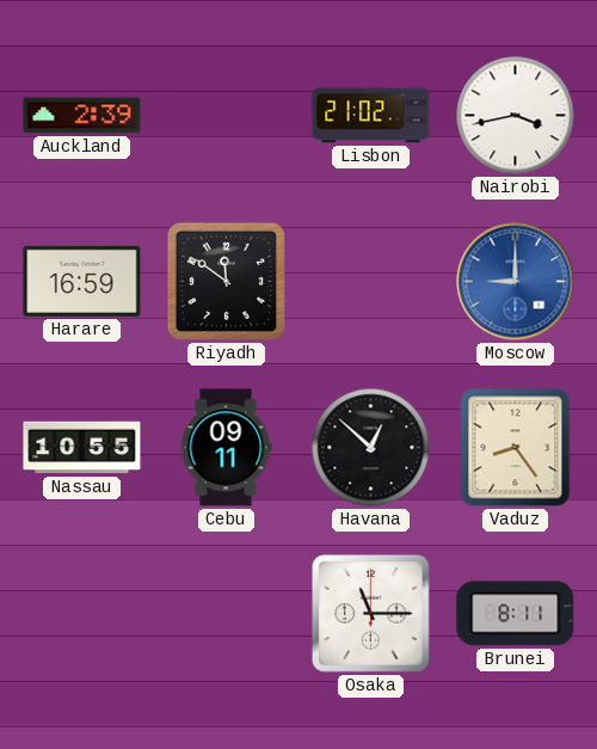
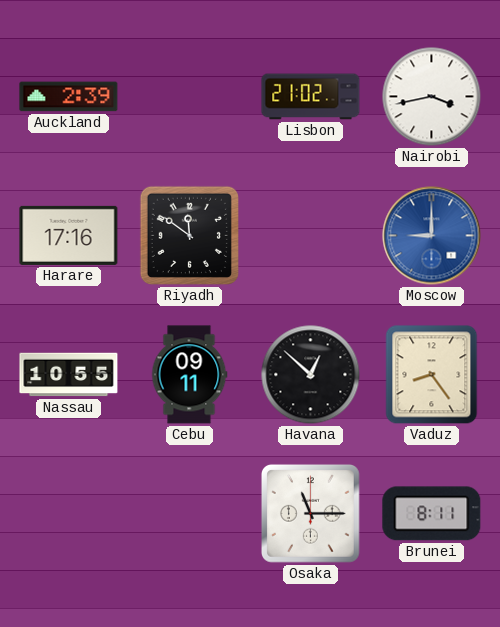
Harare: 16:59 -> 17:16
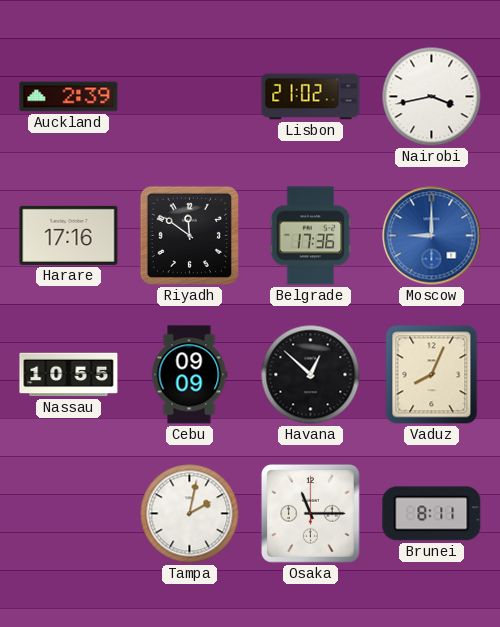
Belgrade: none -> 17:36
Cebu: 09:11 -> 09:09
Vaduz: 8:24 -> 8:04
Tampa: none -> 2:02
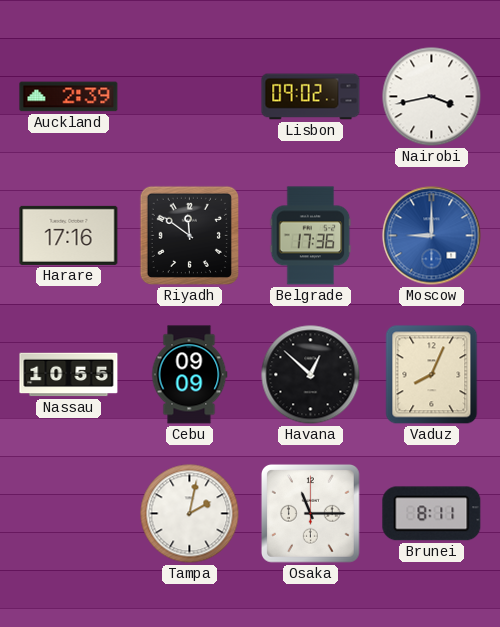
Lisbon: 21:02 -> 09:02
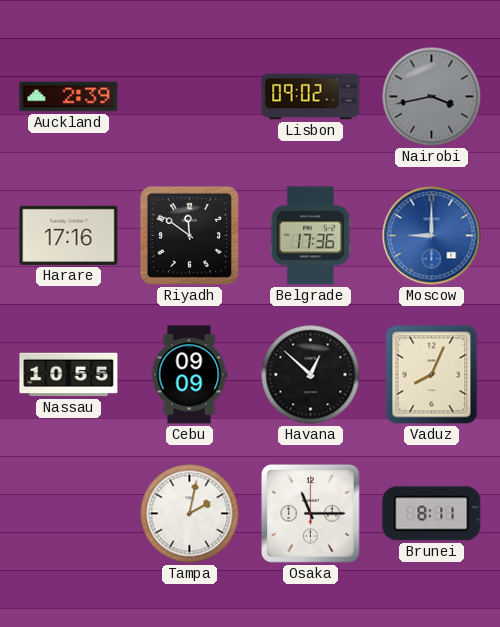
Nairobi dial: white -> grey
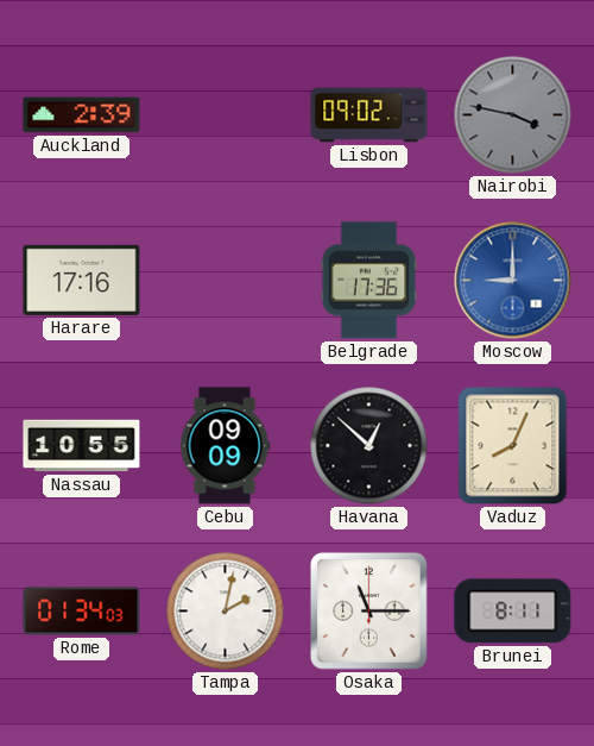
Nairobi: 3:43 -> 3:47
Riyadh: 11:51 -> none
Rome: none -> 01:34
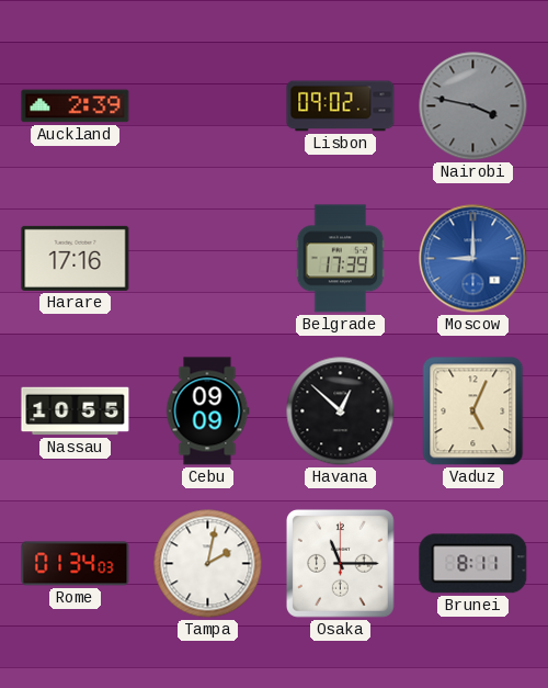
Belgrade: 17:36 -> 17:39
Vaduz: 8:04 -> 5:04
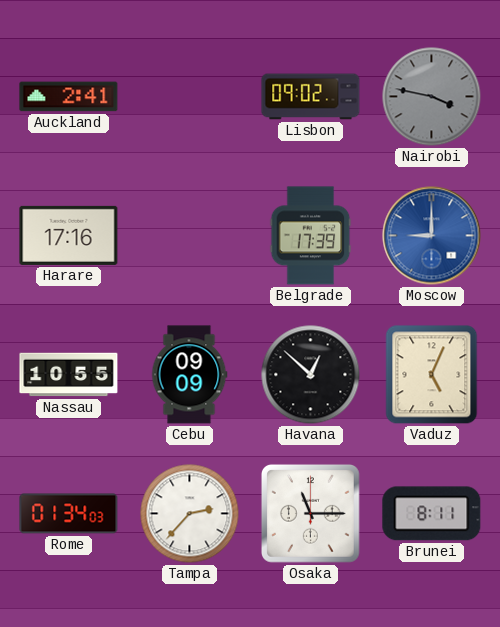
Auckland: 2:39 -> 2:41
Tampa: 2:02 -> 2:37
